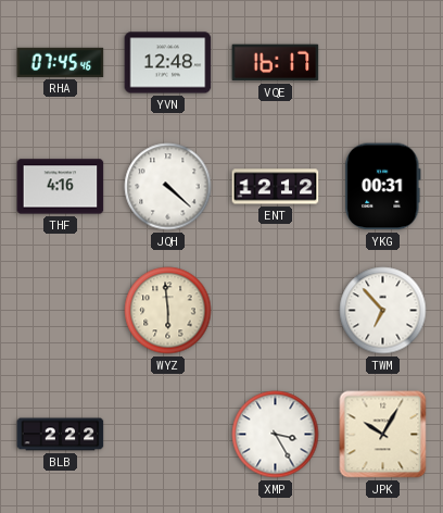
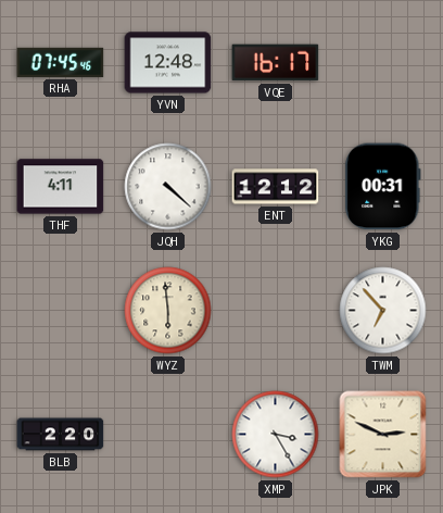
THF: 4:16 -> 4:11
BLB: 2:22 -> 2:20
JPK: 10:05 -> 2:49
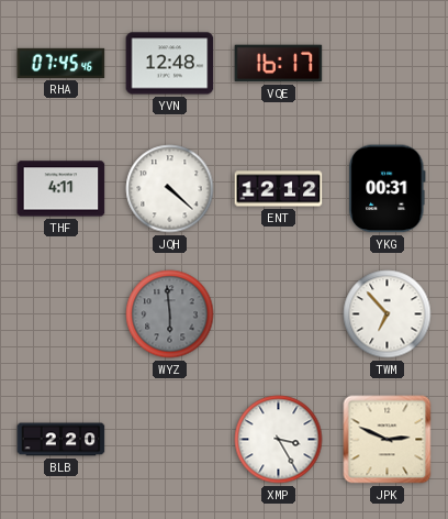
WYZ dial: cream -> grey
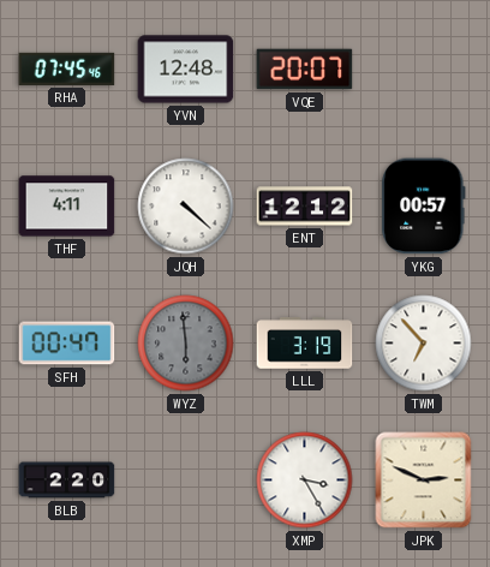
VQE: 16:17 -> 20:07
YKG: 00:31 -> 00:57
SFH: none -> 00:47
LLL: none -> 3:19
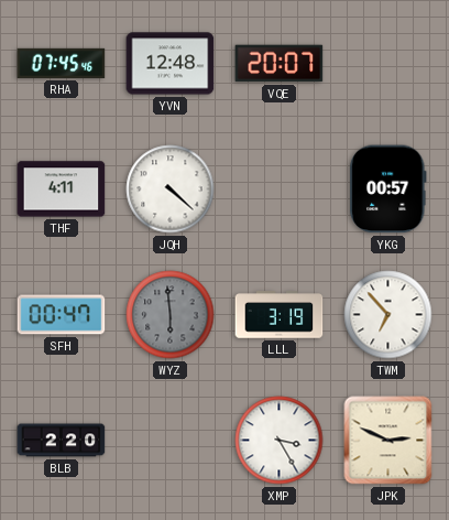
ENT: 12:12 -> none
